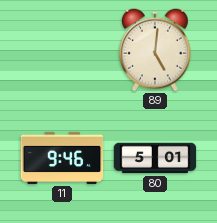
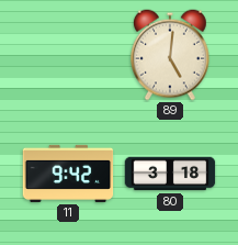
11: 9:46 -> 9:42
80: 5:01 -> 3:18
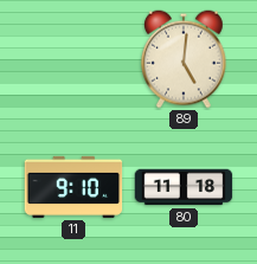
11: 9:42 -> 9:10
80: 3:18 -> 11:18
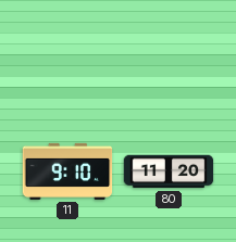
89: 5:01 -> none
80: 11:18 -> 11:20
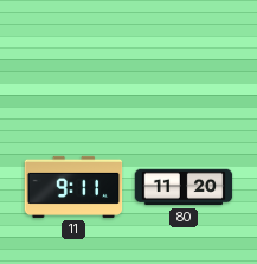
11: 9:10 -> 9:11
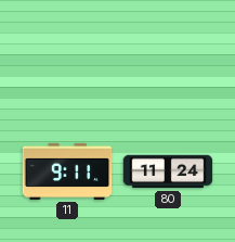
80: 11:20 -> 11:24
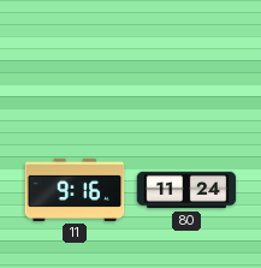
11: 9:11 -> 9:16
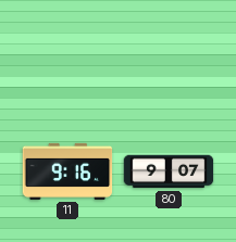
80: 11:24 -> 9:07
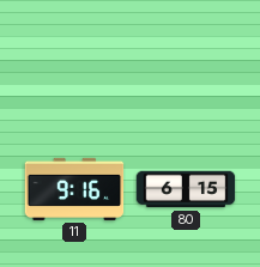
80: 9:07 -> 6:15
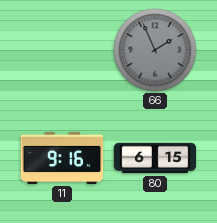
66: none -> 1:56
